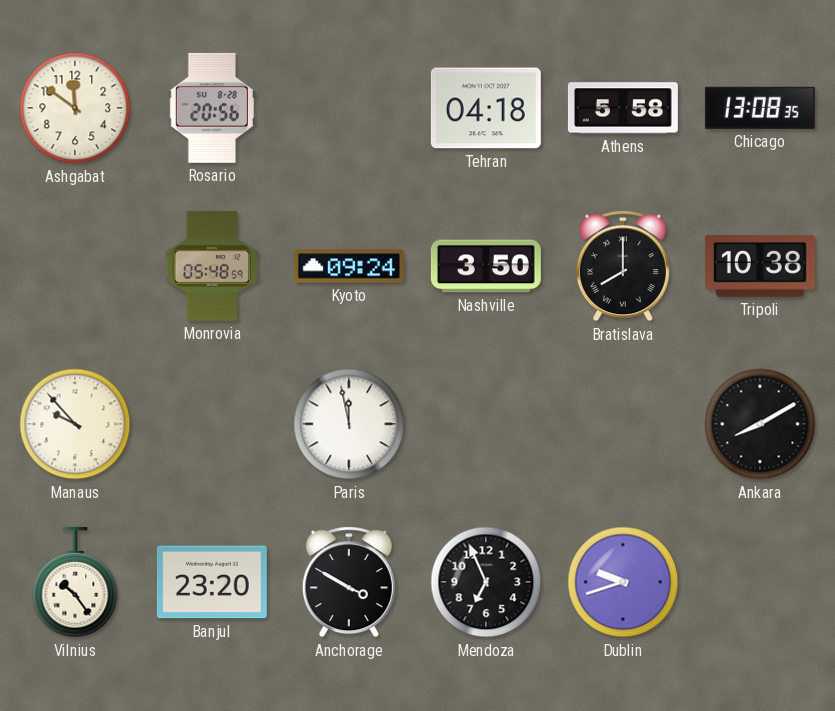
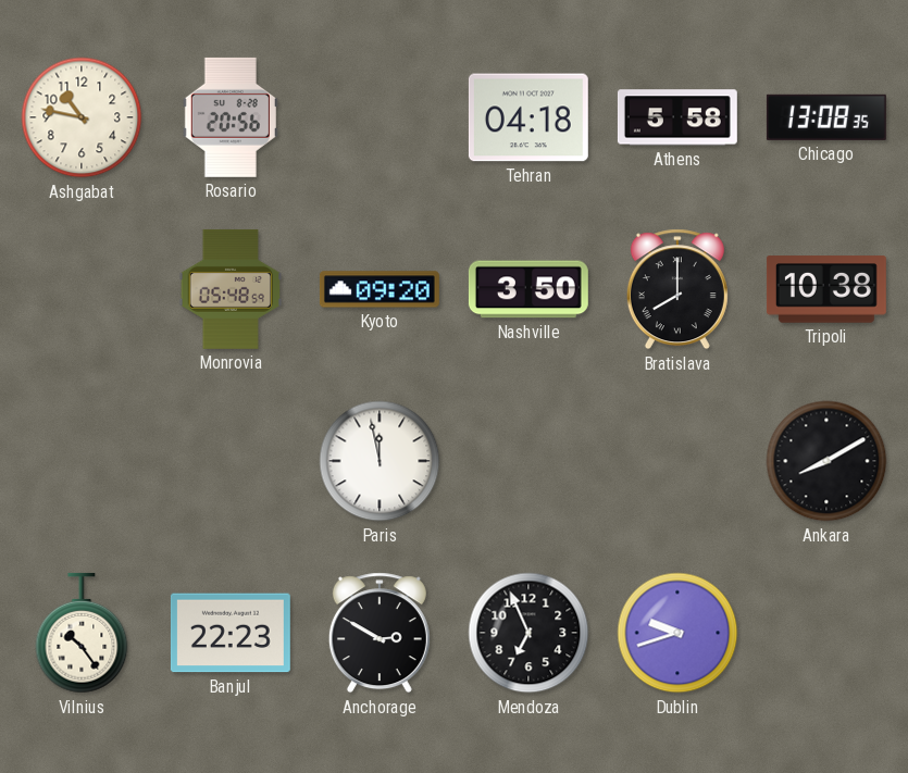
Ashgabat: 11:51 -> 10:47
Kyoto: 09:24 -> 09:20
Manaus: 9:53 -> none
Banjul: 23:20 -> 22:23
Anchorage: 3:50 -> 2:50
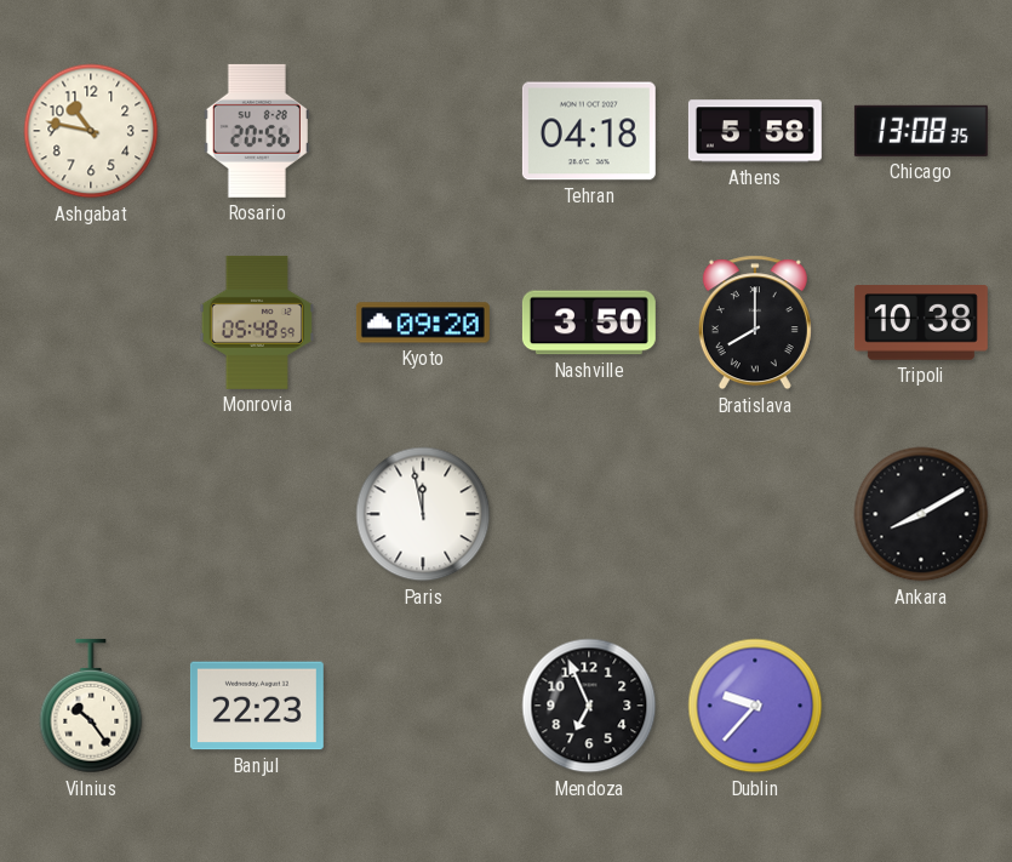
Anchorage: 2:50 -> none
Dublin: 9:42 -> 9:37
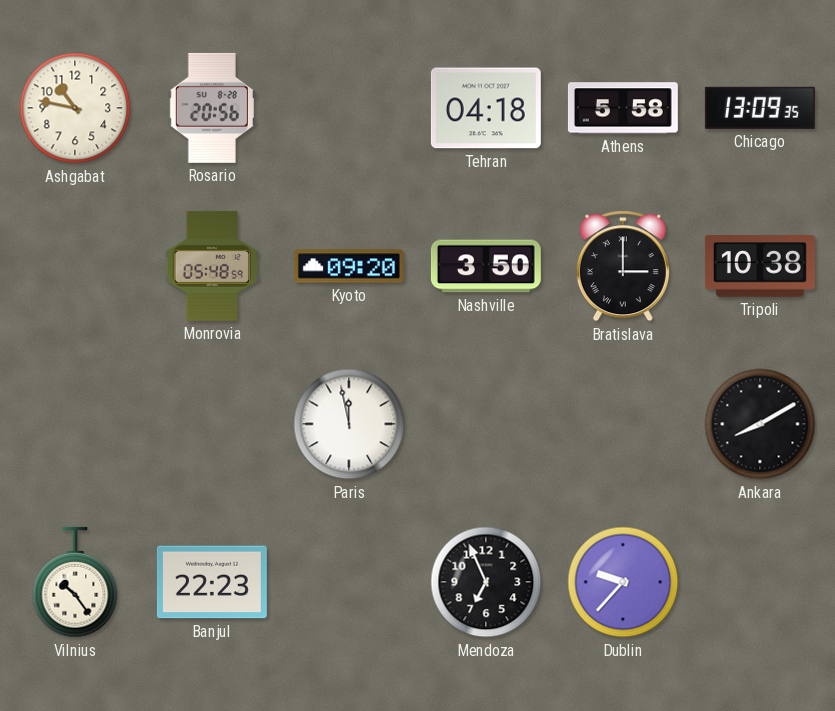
Chicago: 13:08 -> 13:09
Bratislava: 8:00 -> 3:00
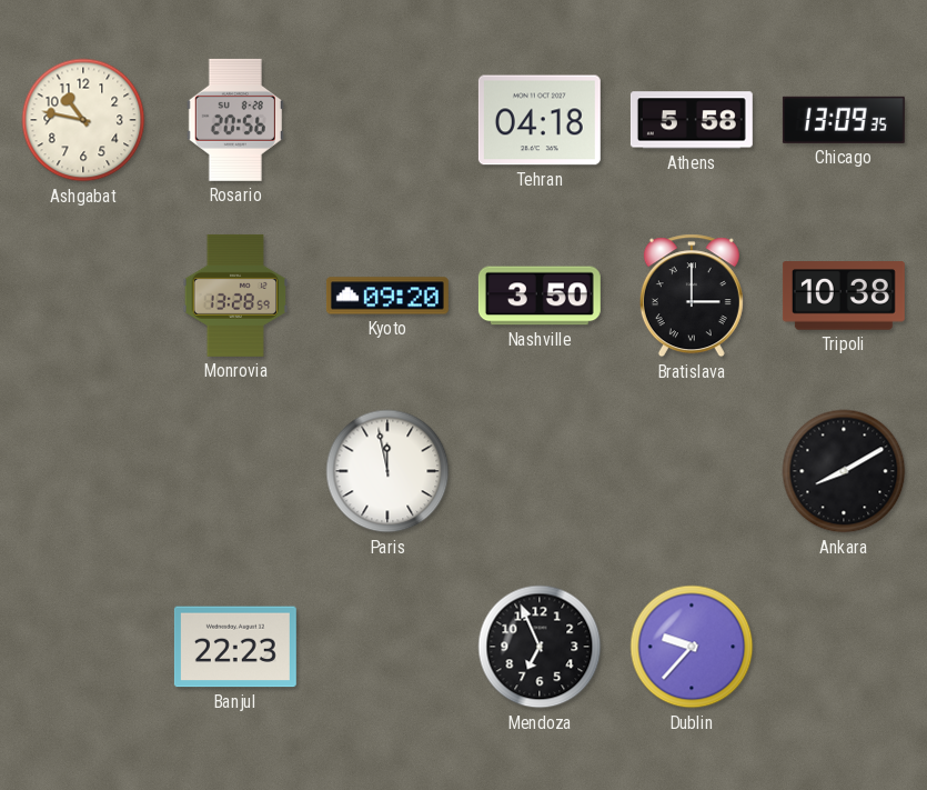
Monrovia: 05:48 -> 13:28
Vilnius: 10:24 -> none
